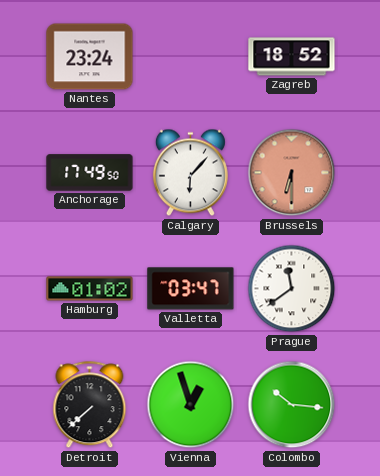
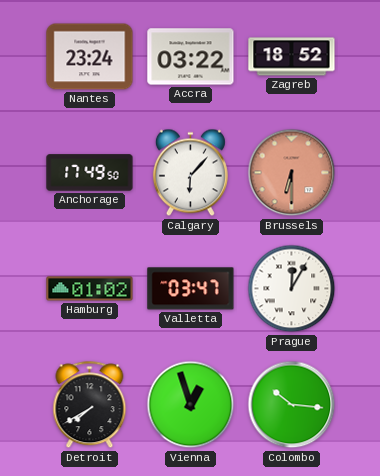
Accra: none -> 03:22
Prague: 11:39 -> 12:05
Detroit: 7:38 -> 7:40
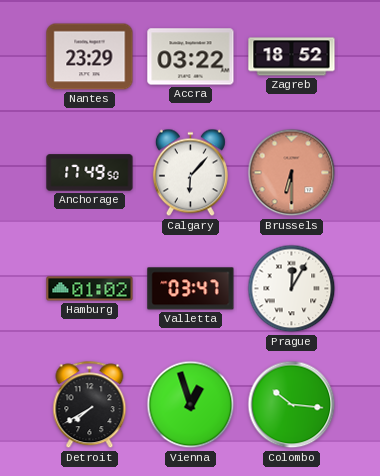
Nantes: 23:24 -> 23:29
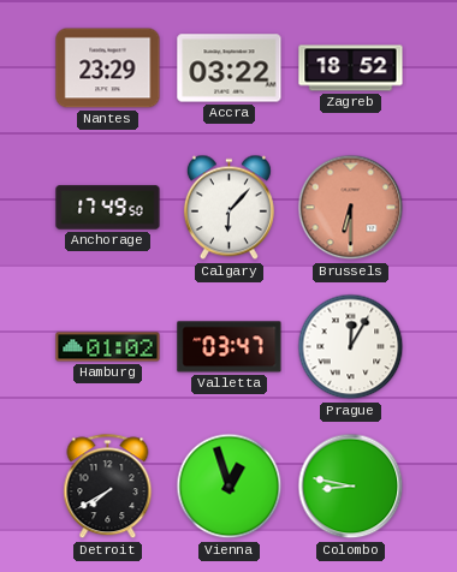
Colombo: 10:16 -> 8:47
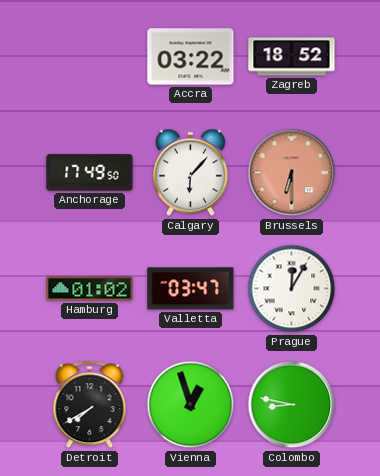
Nantes: 23:29 -> none
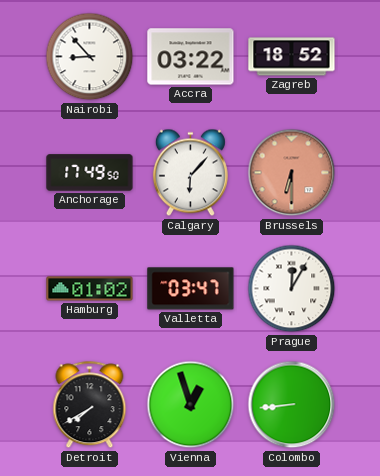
Nairobi: none -> 8:53
Colombo: 8:47 -> 8:44
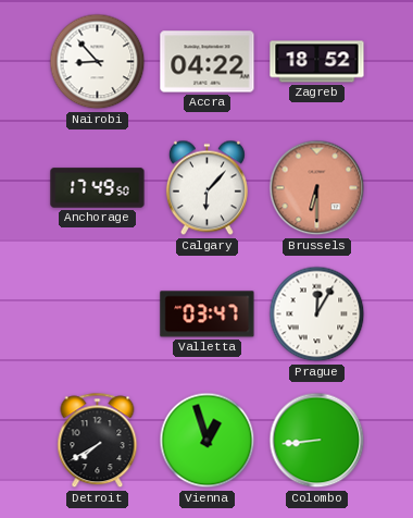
Accra: 03:22 -> 04:22
Hamburg: 01:02 -> none
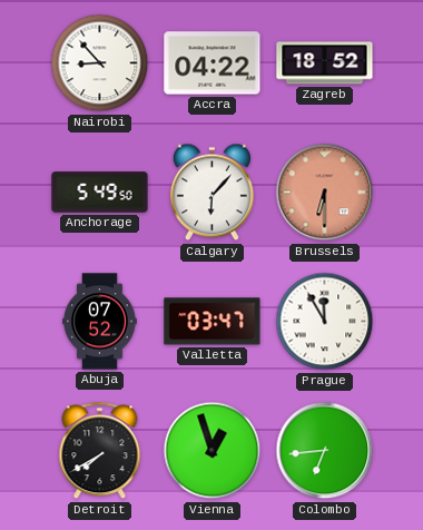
Anchorage: 17:49 -> 5:49
Abuja: none -> 07:52
Prague: 12:05 -> 11:55
Colombo: 8:44 -> 6:44
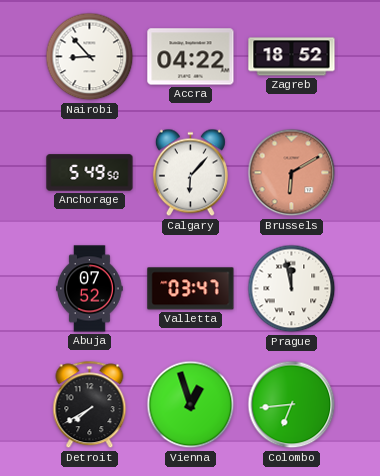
Brussels: 6:30 -> 6:10
Prague: 11:55 -> 11:58
